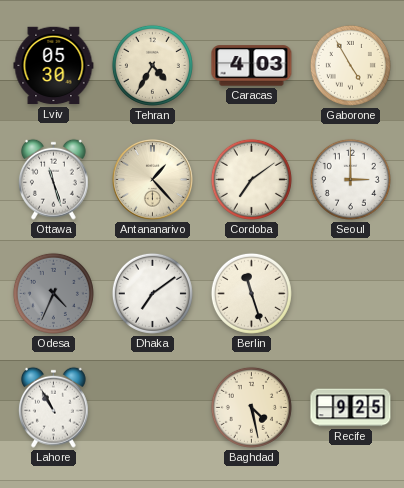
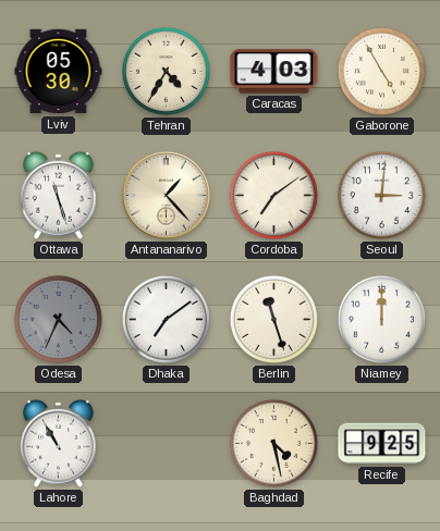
Seoul: 3:00 -> 3:01
Niamey: none -> 12:00
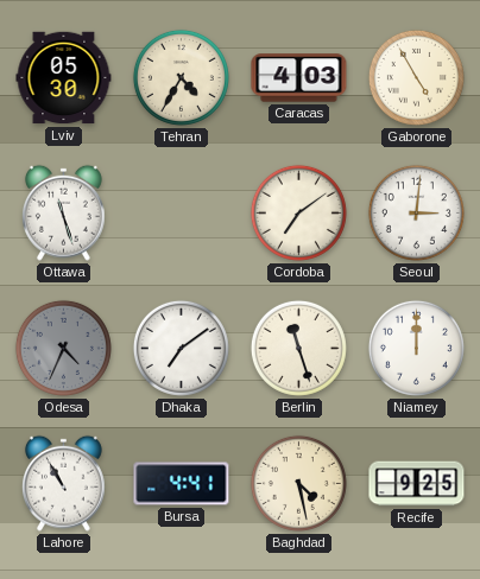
Antananarivo: 1:23 -> none
Bursa: none -> 4:41
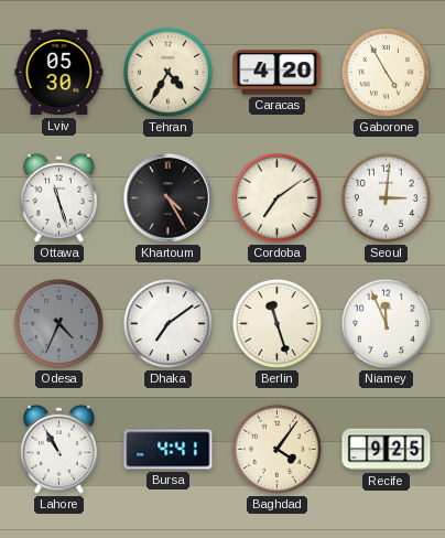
Caracas: 4:03 -> 4:20
Khartoum: none -> 4:25
Niamey: 12:00 -> 11:56
Baghdad: 4:28 -> 4:06
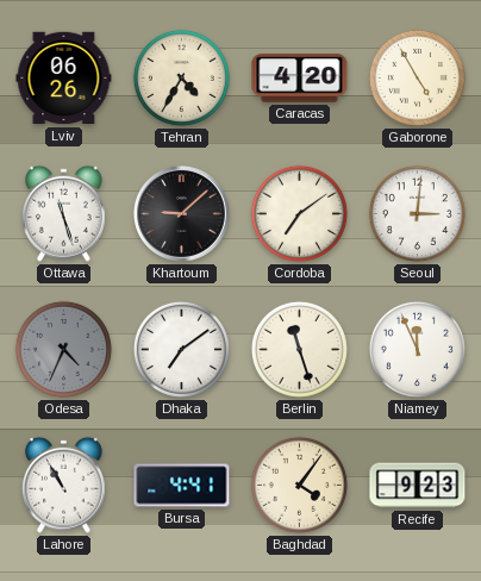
Lviv: 05:30 -> 06:26
Khartoum: 4:25 -> 9:08
Recife: 9:25 -> 9:23
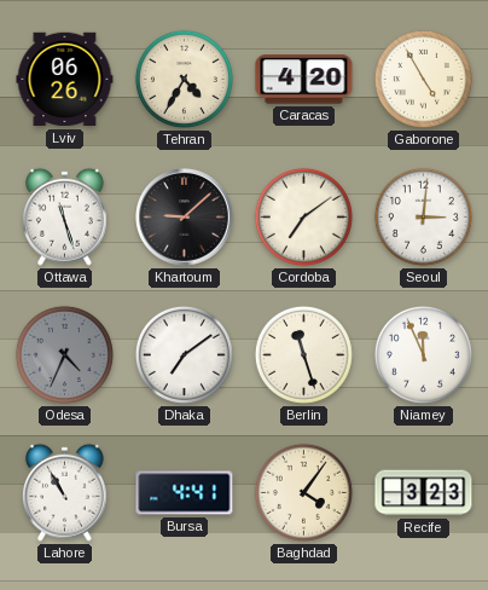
Recife: 9:23 -> 3:23
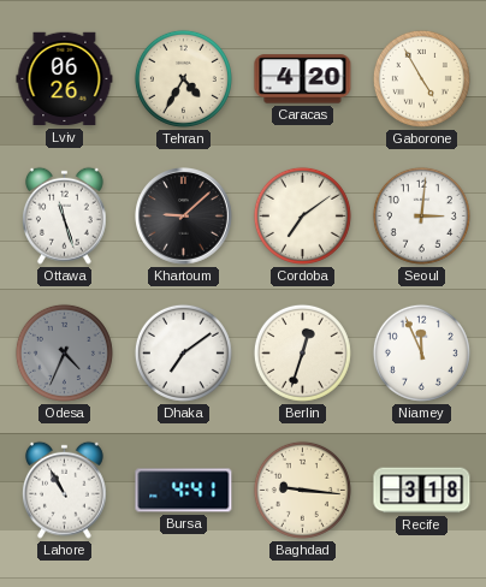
Berlin: 11:27 -> 12:33
Baghdad: 4:06 -> 9:16
Recife: 3:23 -> 3:18
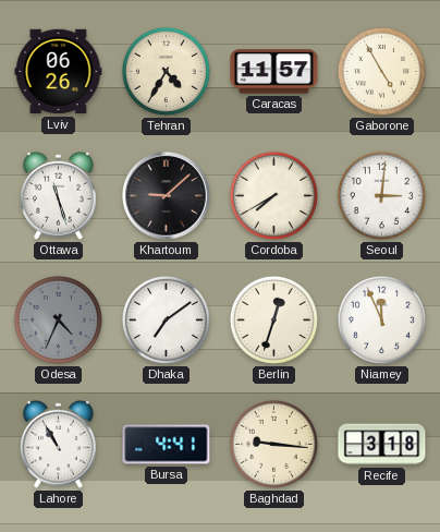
Caracas: 4:20 -> 11:57
Cordoba: 7:09 -> 7:40
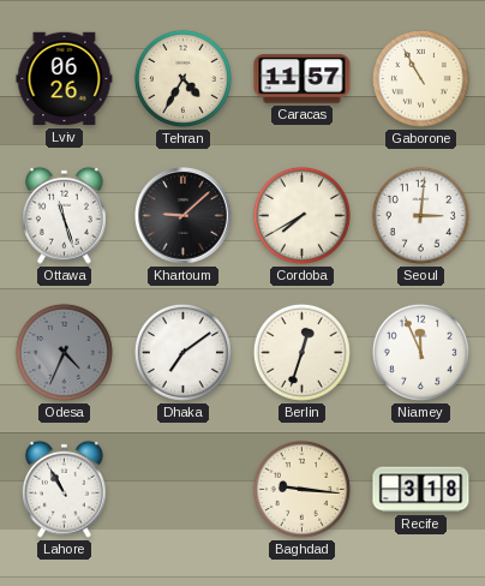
Gaborone: 4:55 -> 10:55
Bursa: 4:41 -> none
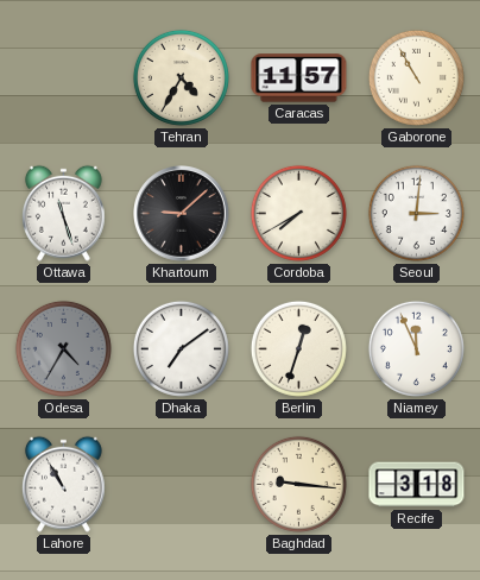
Lviv: 06:26 -> none
Odesa: 4:34 -> 4:35
